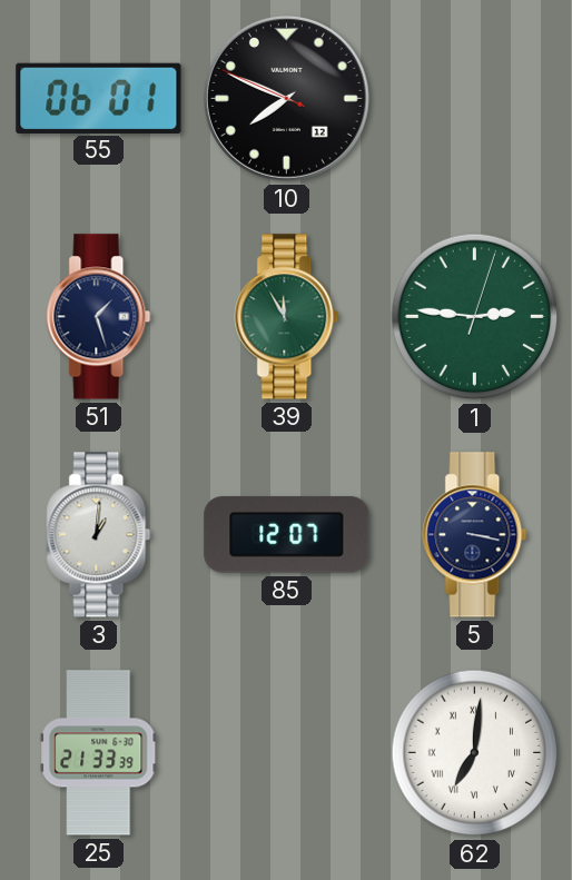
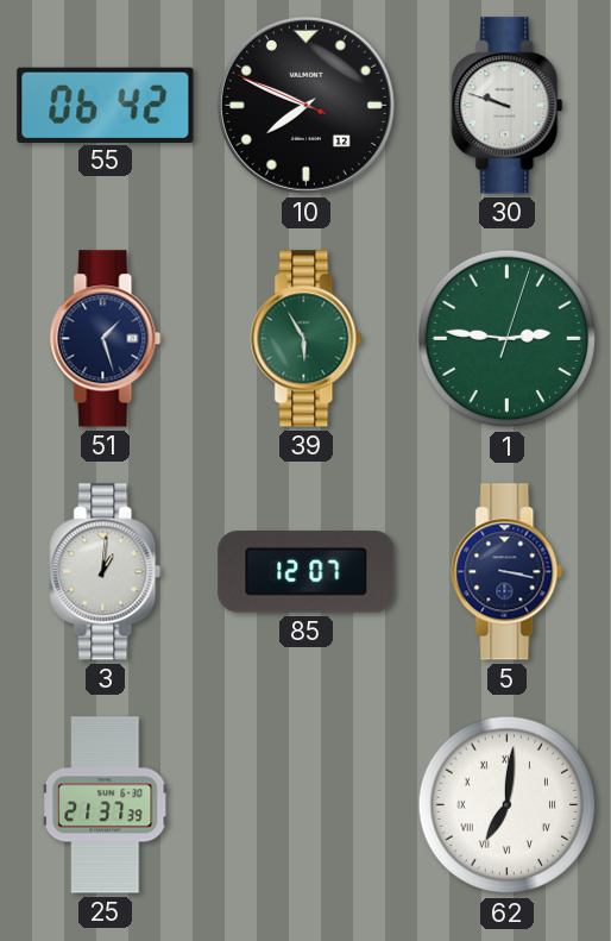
55: 06:01 -> 06:42
30: none -> 9:48
39: 11:55 -> 5:55
25: 21:33 -> 21:37
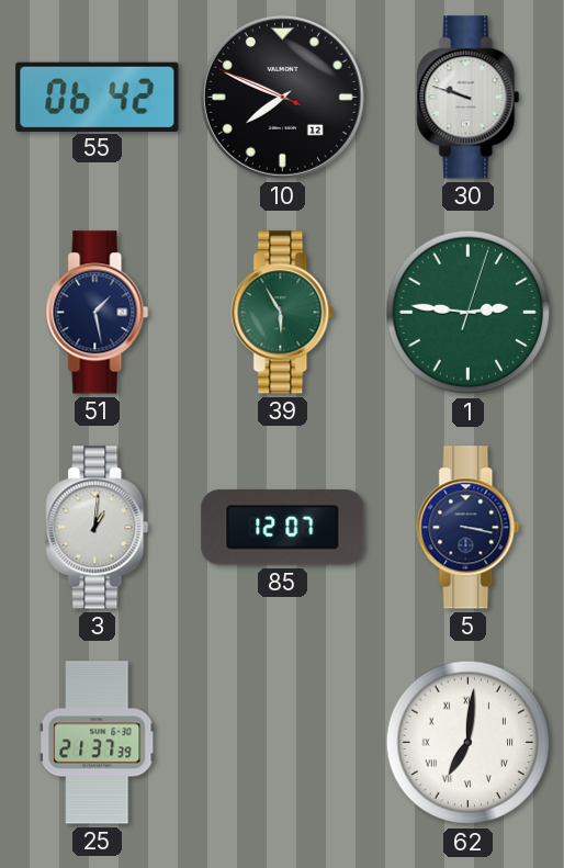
51: 1:27 -> 1:28
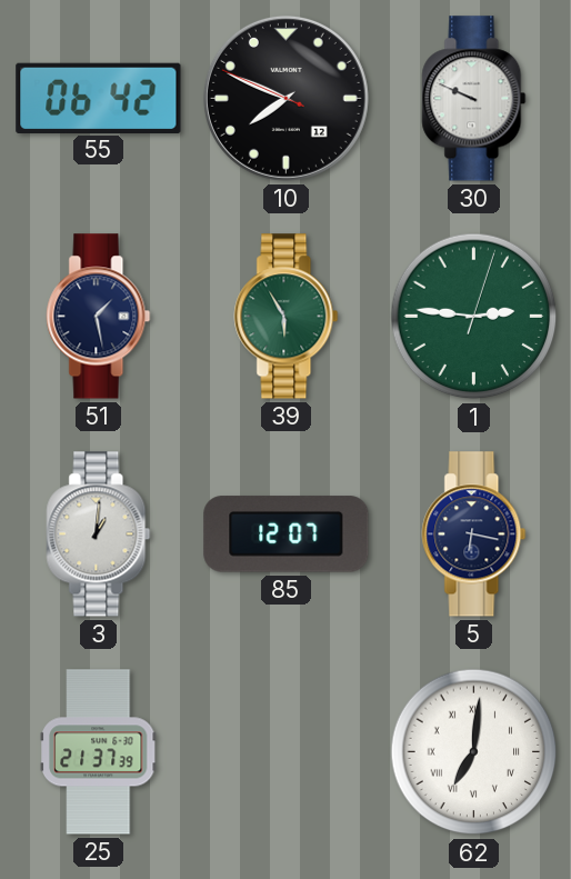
30: 9:48 -> 9:49
5: 3:17 -> 6:17
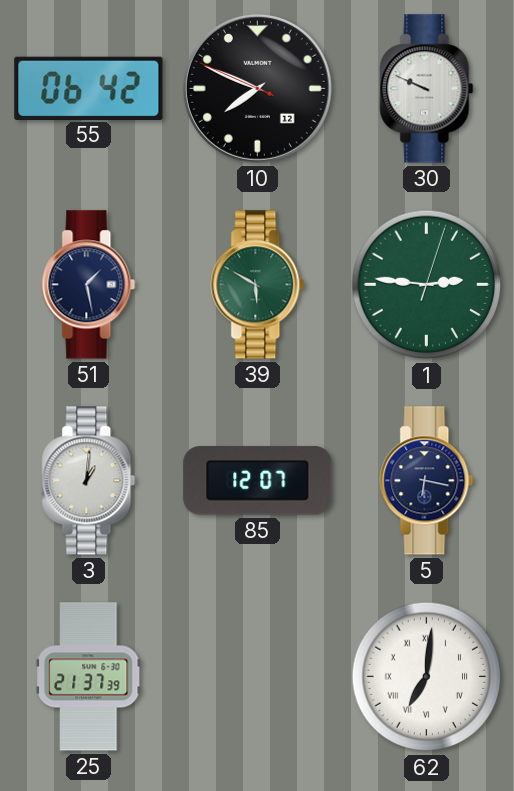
39: 5:55 -> 5:50
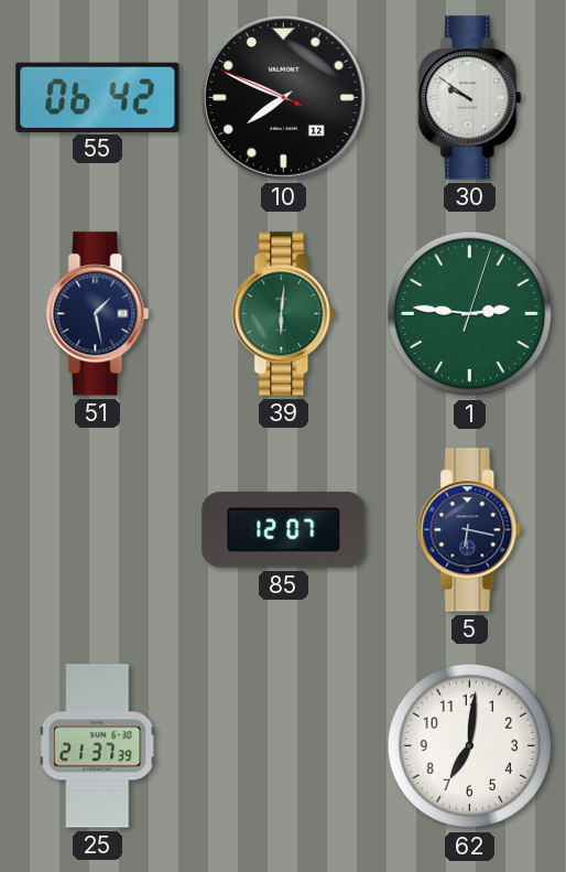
30: 9:49 -> 9:51
39: 5:50 -> 6:01
3: 1:01 -> none
62 numerals: Roman -> Arabic
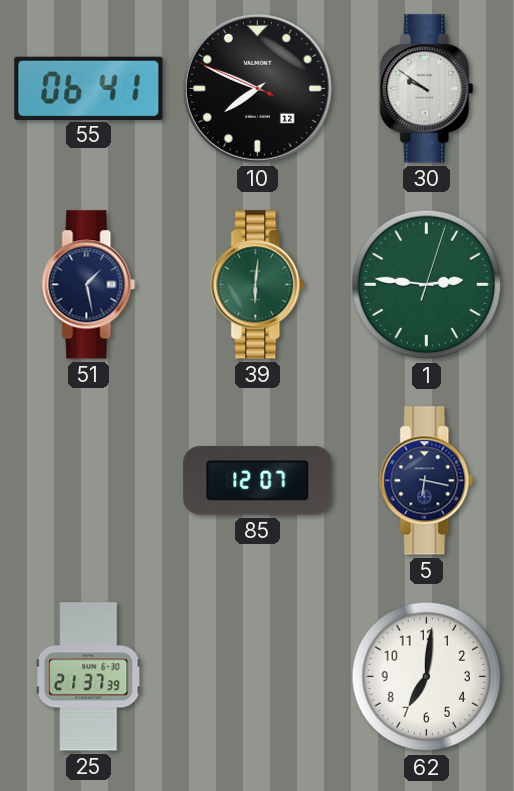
55: 06:42 -> 06:41
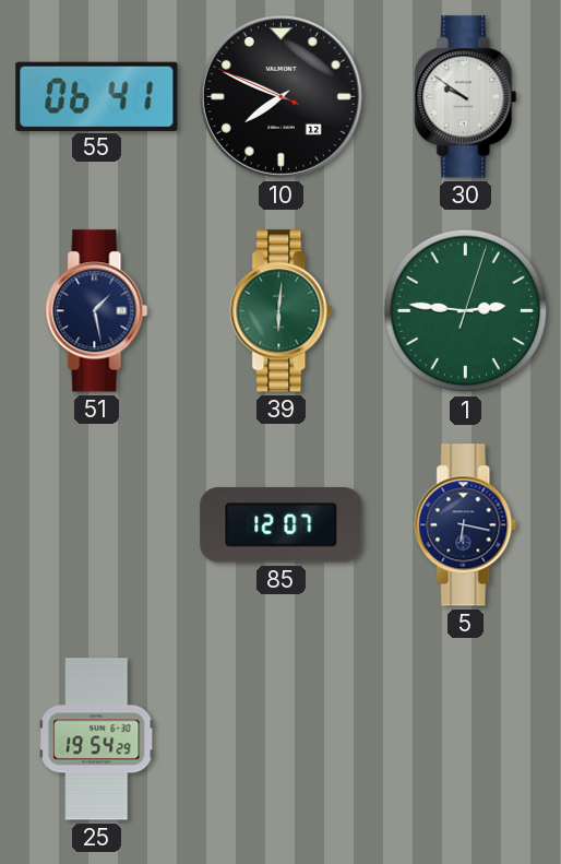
25: 21:37 -> 19:54
62: 7:01 -> none
